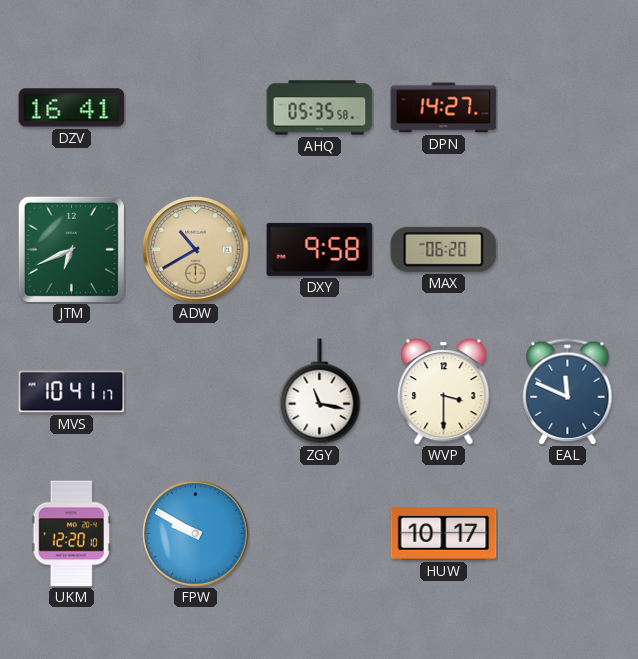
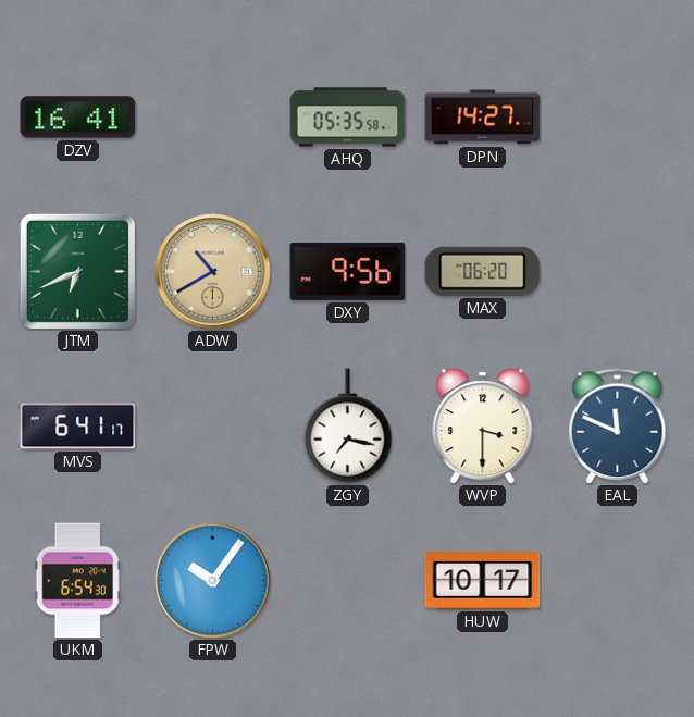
DXY: 9:58 -> 9:56
MVS: 10:41 -> 6:41
ZGY: 11:17 -> 7:17
UKM: 12:20 -> 6:54
FPW: 9:50 -> 10:06
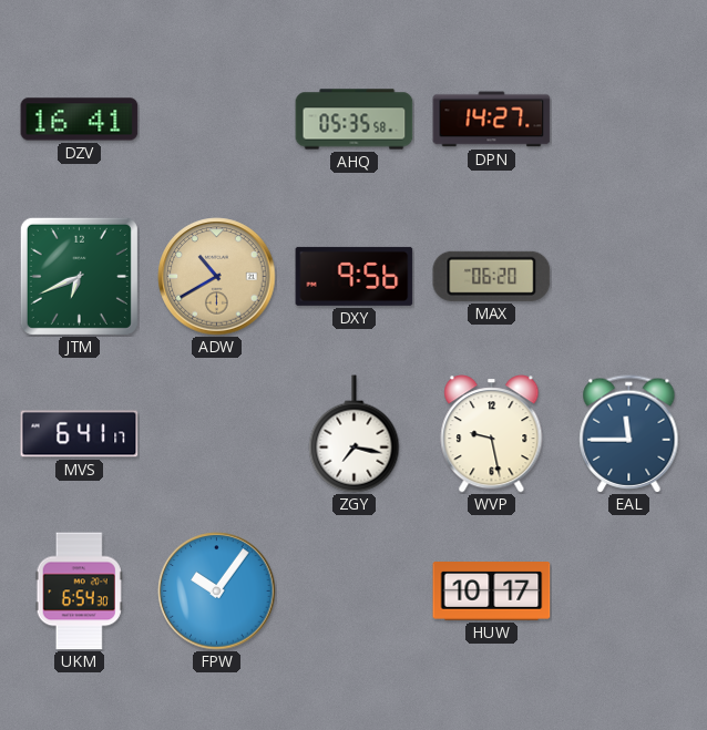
WVP: 3:30 -> 9:28
EAL: 11:49 -> 11:45
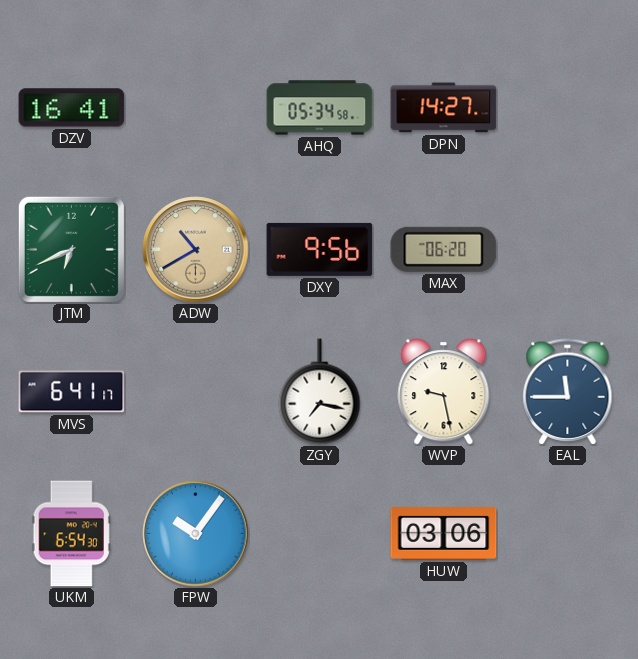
AHQ: 05:35 -> 05:34
HUW: 10:17 -> 03:06
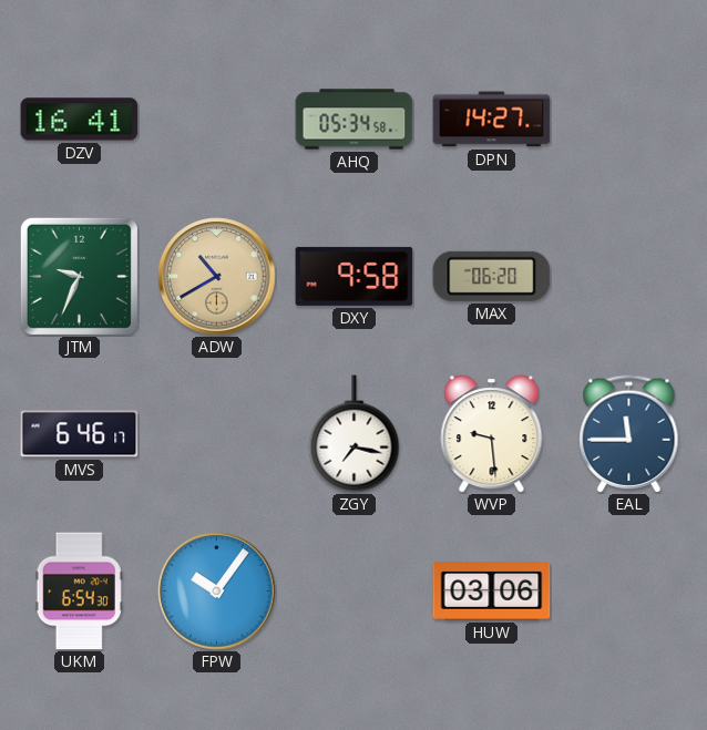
JTM: 6:41 -> 9:34
DXY: 9:56 -> 9:58
MVS: 6:41 -> 6:46
WVP: 9:28 -> 9:29
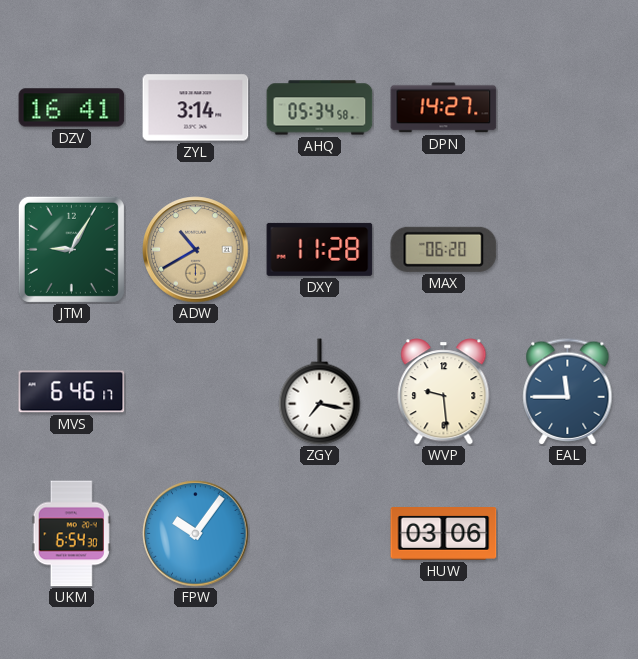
ZYL: none -> 3:14
JTM: 9:34 -> 9:05
DXY: 9:58 -> 11:28
